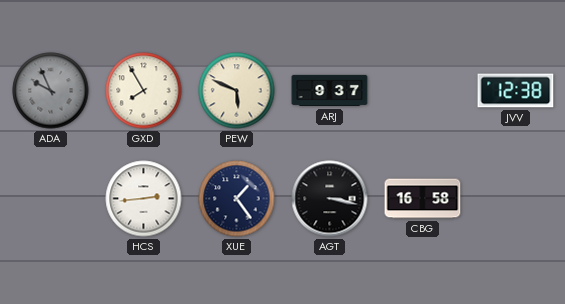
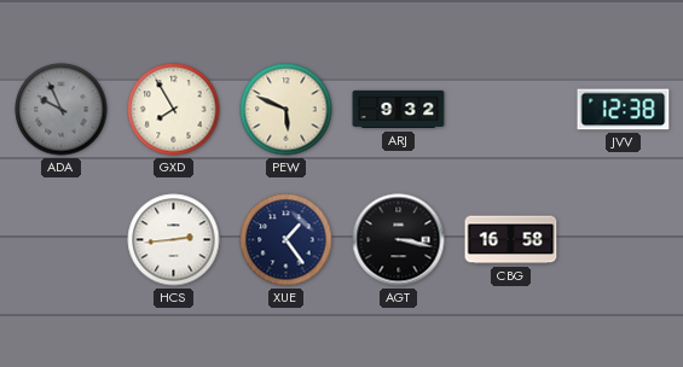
ARJ: 9:37 -> 9:32
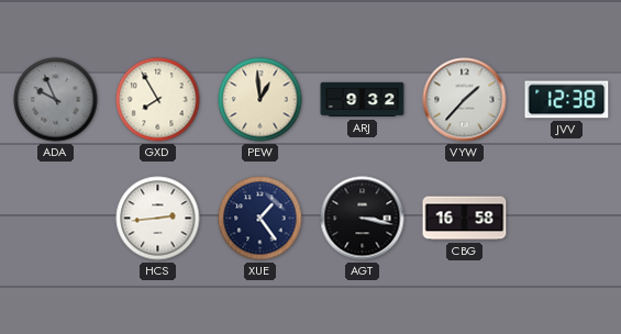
PEW: 5:49 -> 12:59
VYW: none -> 1:37
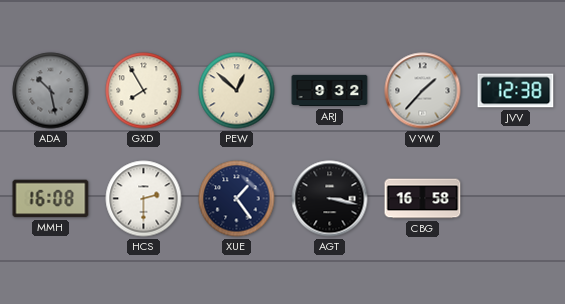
ADA: 9:56 -> 10:28
PEW: 12:59 -> 12:52
MMH: none -> 16:08
HCS: 2:44 -> 2:30
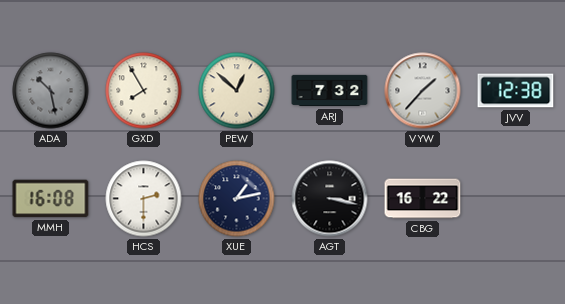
ARJ: 9:32 -> 7:32
XUE: 1:24 -> 1:13
CBG: 16:58 -> 16:22
